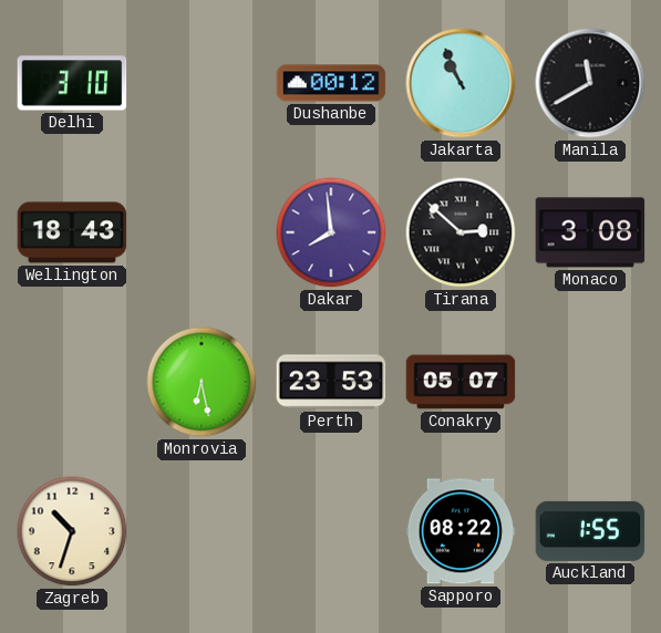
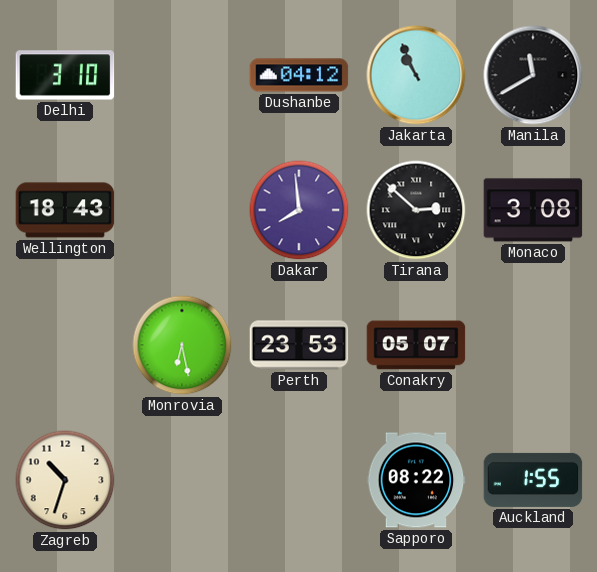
Dushanbe: 00:12 -> 04:12
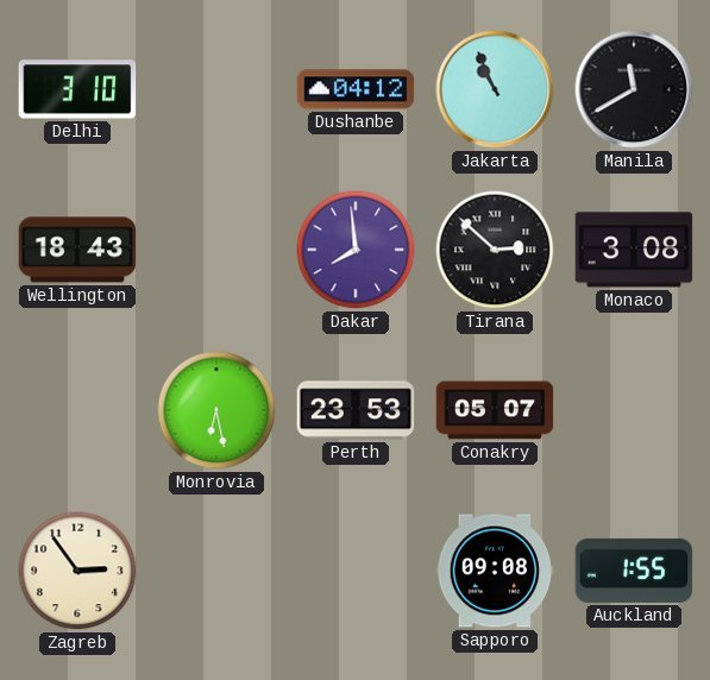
Zagreb: 10:33 -> 2:54
Sapporo: 08:22 -> 09:08
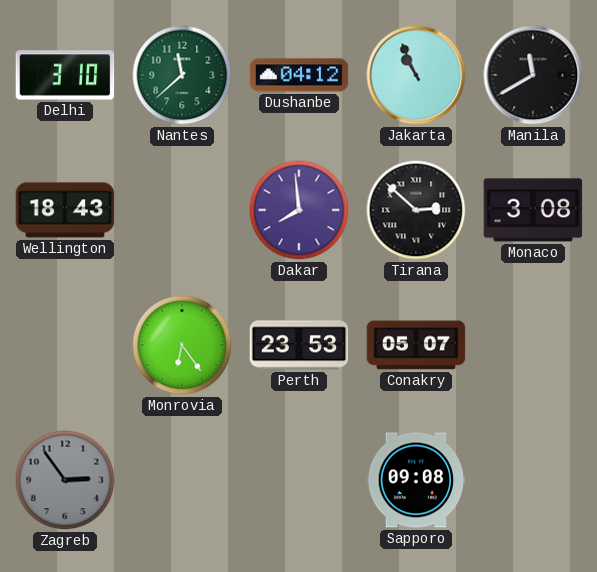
Nantes: none -> 11:38
Monrovia: 6:28 -> 6:24
Zagreb dial: cream -> grey
Auckland: 1:55 -> none
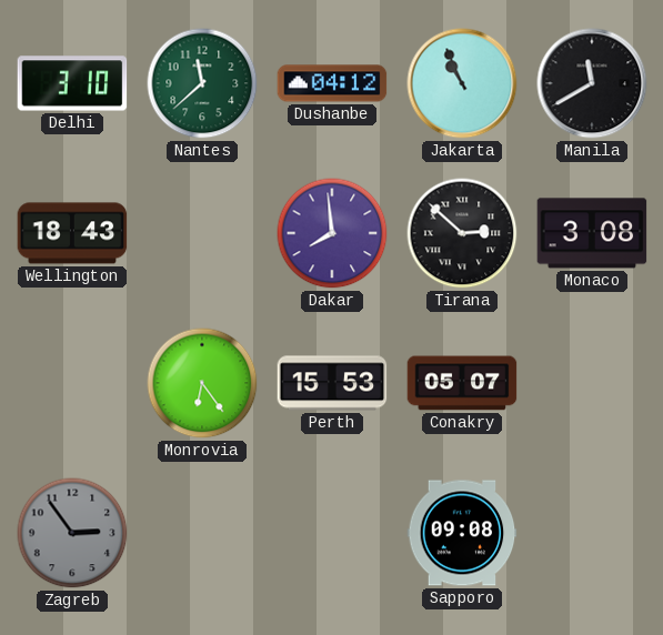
Perth: 23:53 -> 15:53
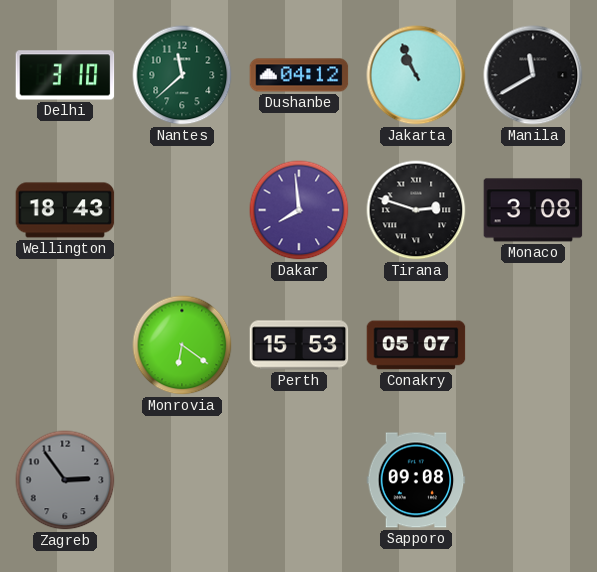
Tirana: 2:52 -> 2:48
Monrovia: 6:24 -> 6:21
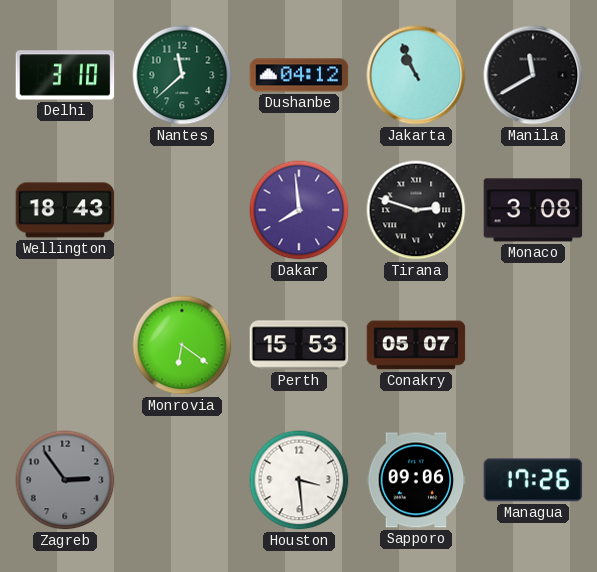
Houston: none -> 3:29
Sapporo: 09:08 -> 09:06
Managua: none -> 17:26
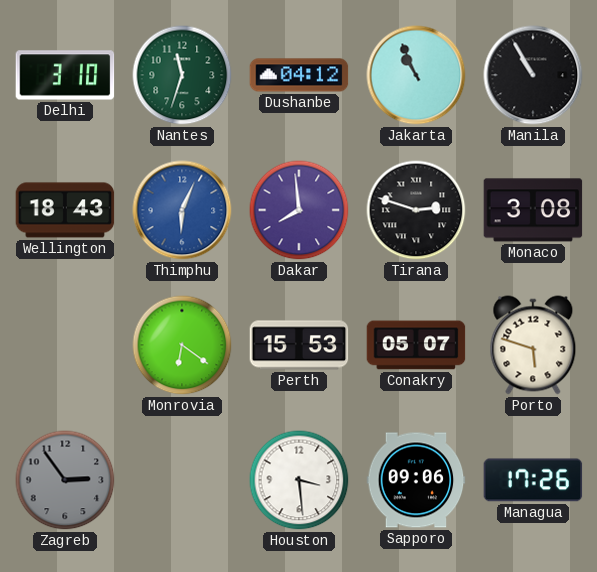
Nantes: 11:38 -> 11:33
Manila: 11:40 -> 10:55
Thimphu: none -> 6:04
Porto: none -> 5:48
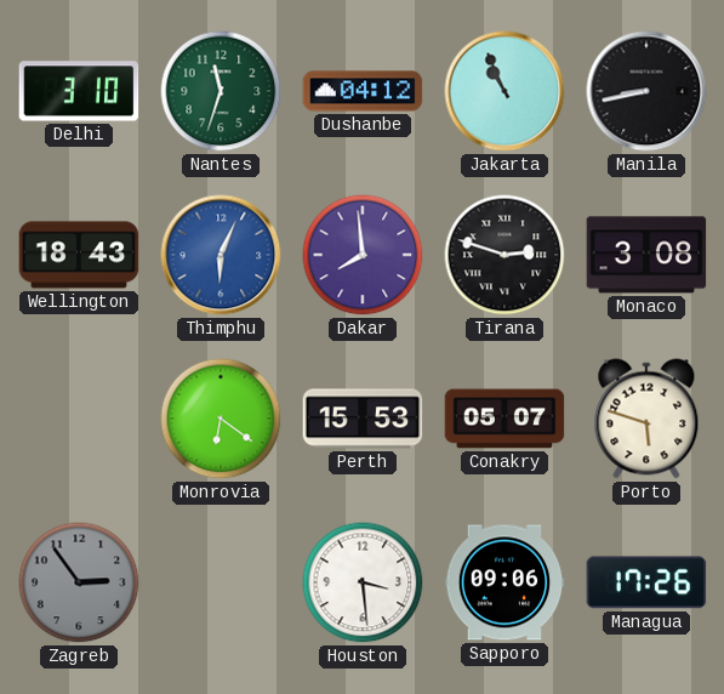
Manila: 10:55 -> 8:43
